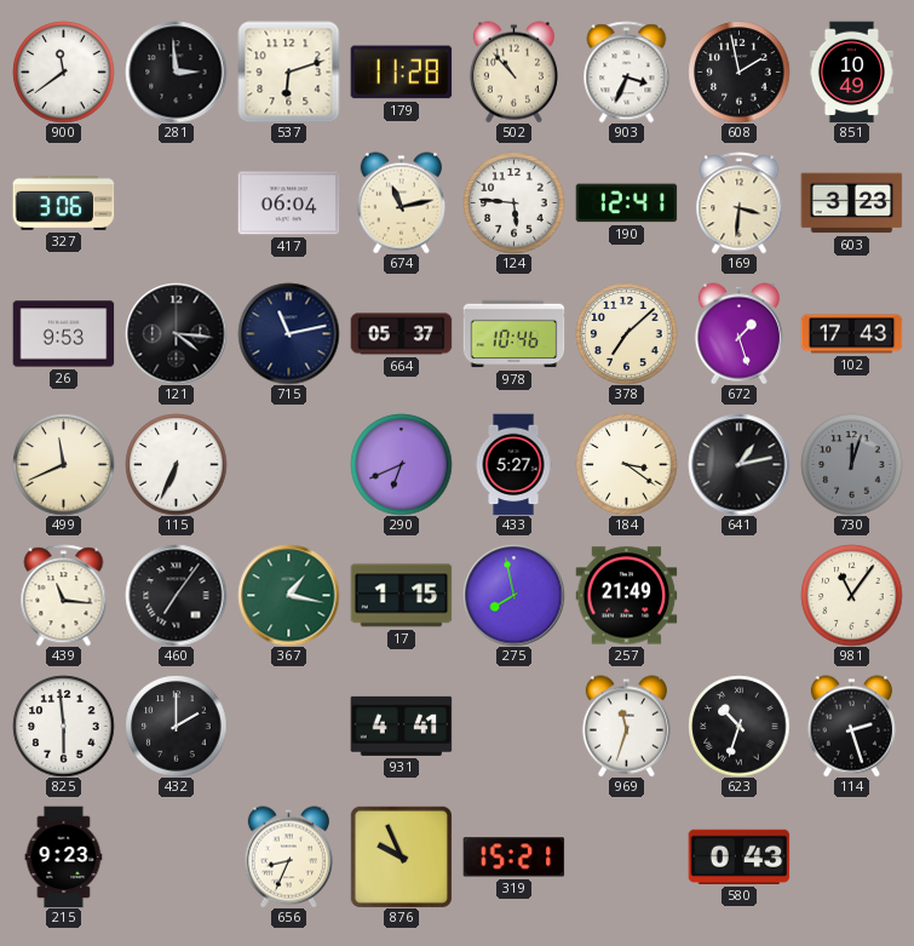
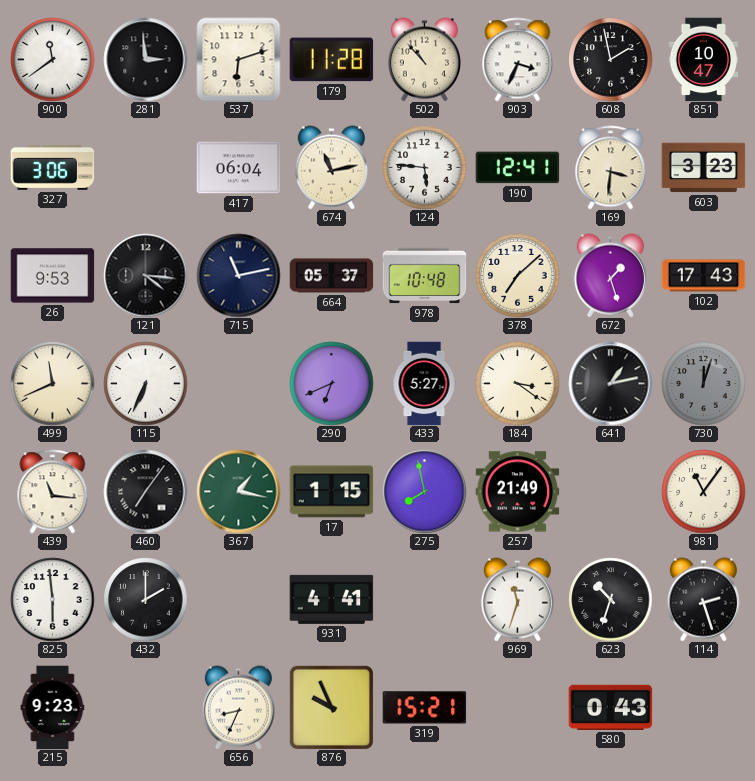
851: 10:49 -> 10:47
978: 10:46 -> 10:48
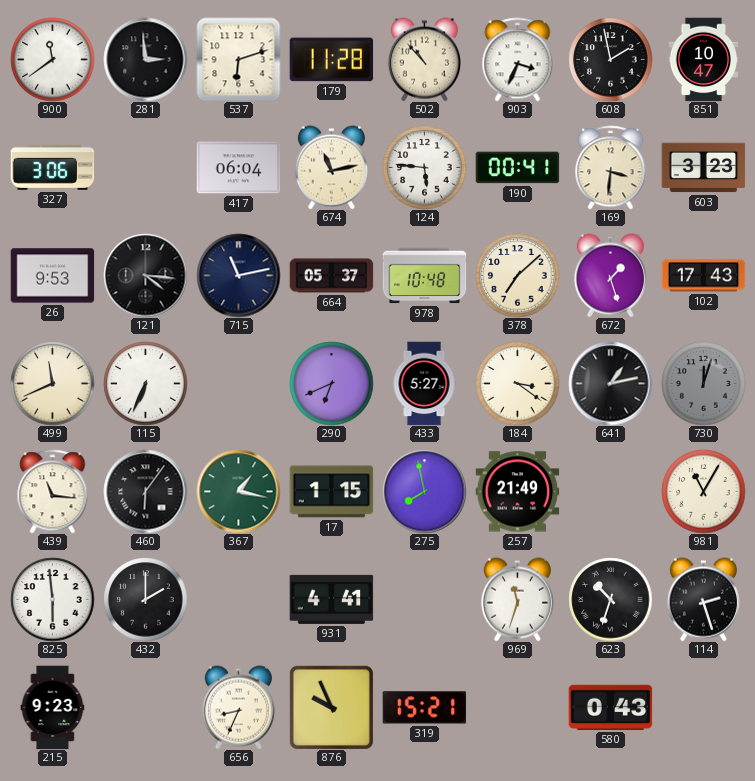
190: 12:41 -> 00:41
460: 7:06 -> 6:06
981: 11:06 -> 11:05
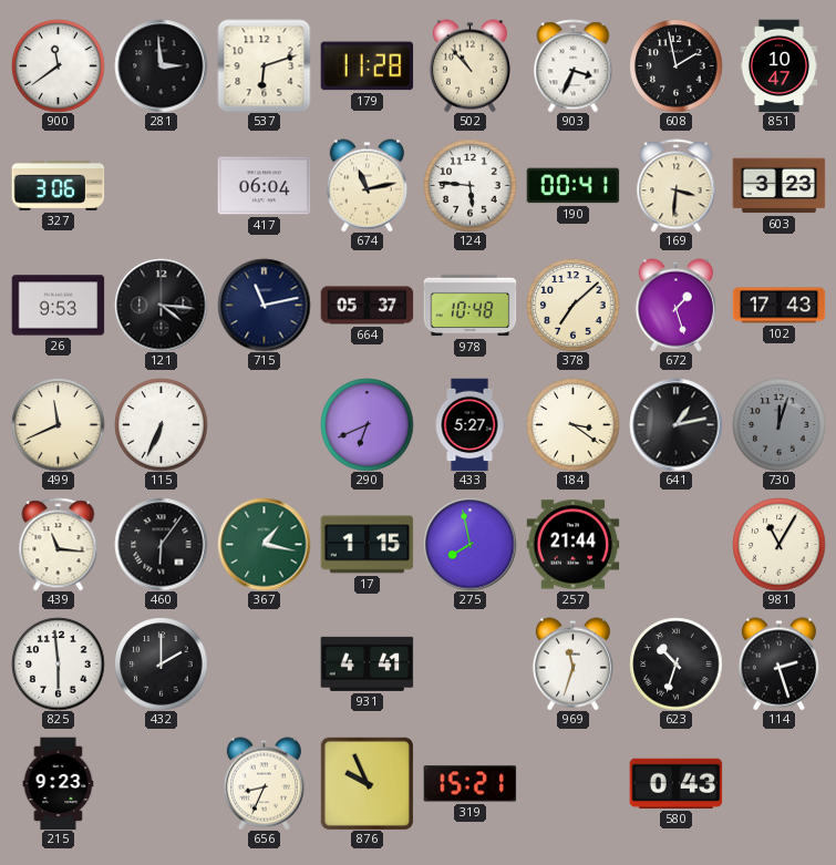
257: 21:49 -> 21:44
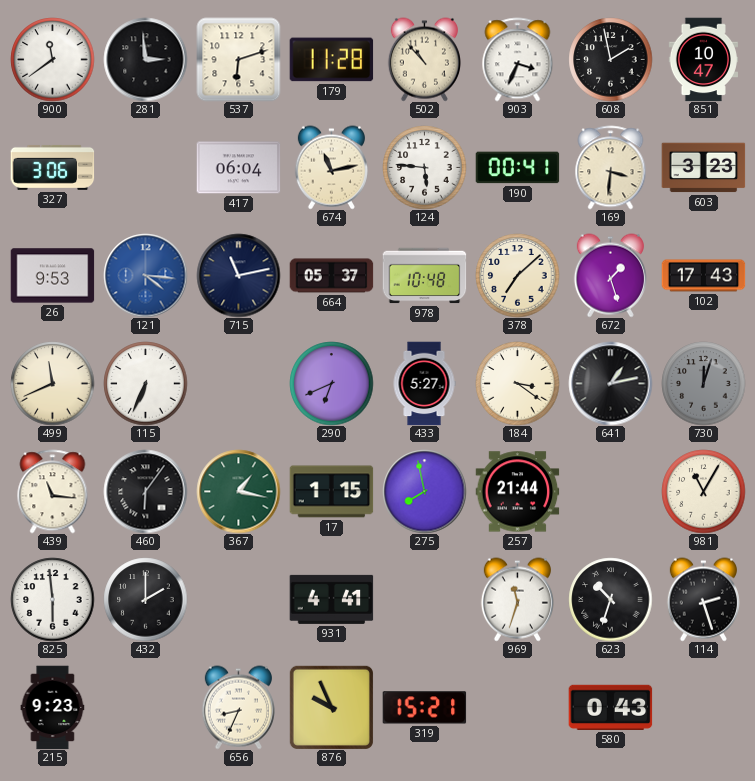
121 dial: black -> blue
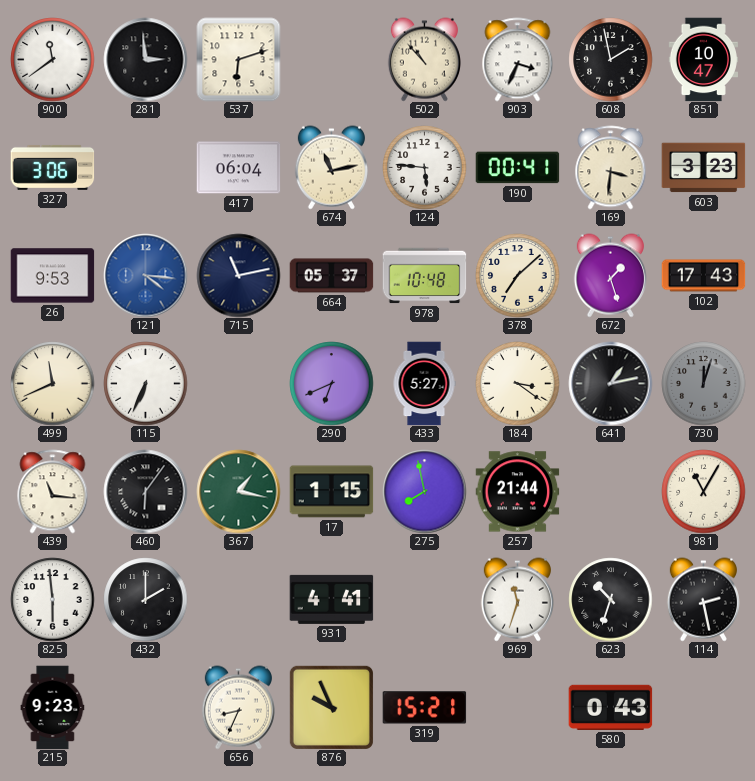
179: 11:28 -> none
114: 2:27 -> 2:28
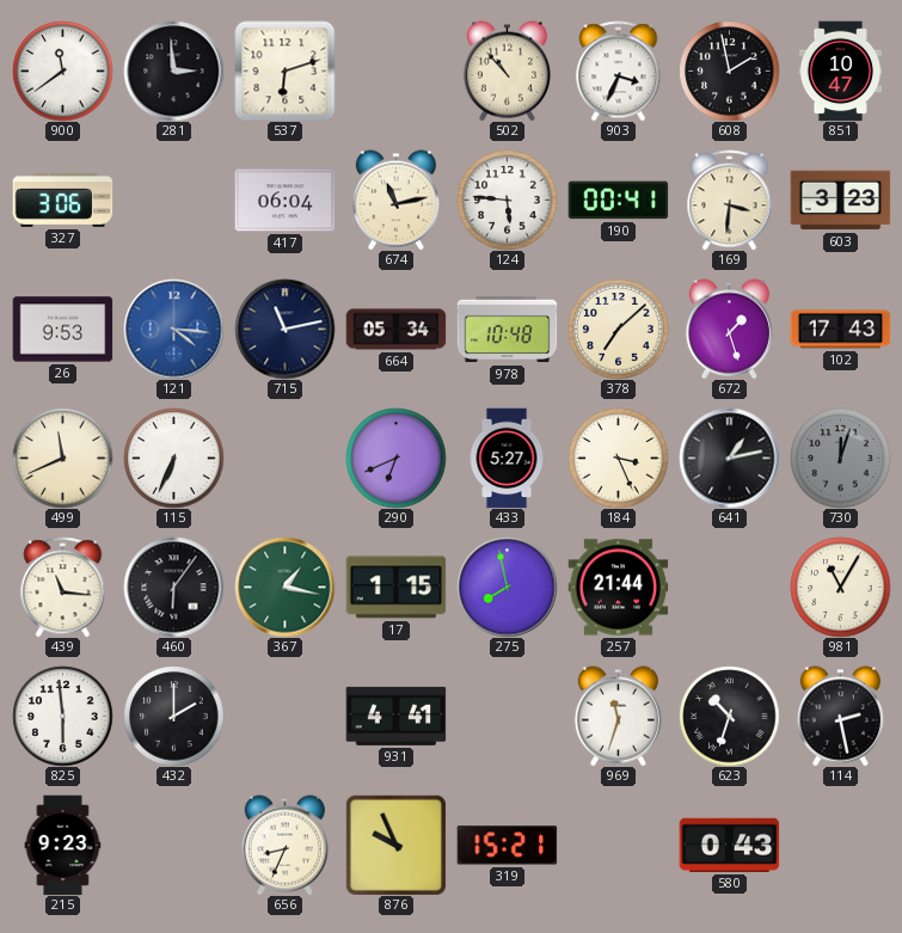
664: 05:37 -> 05:34
184: 3:21 -> 3:26
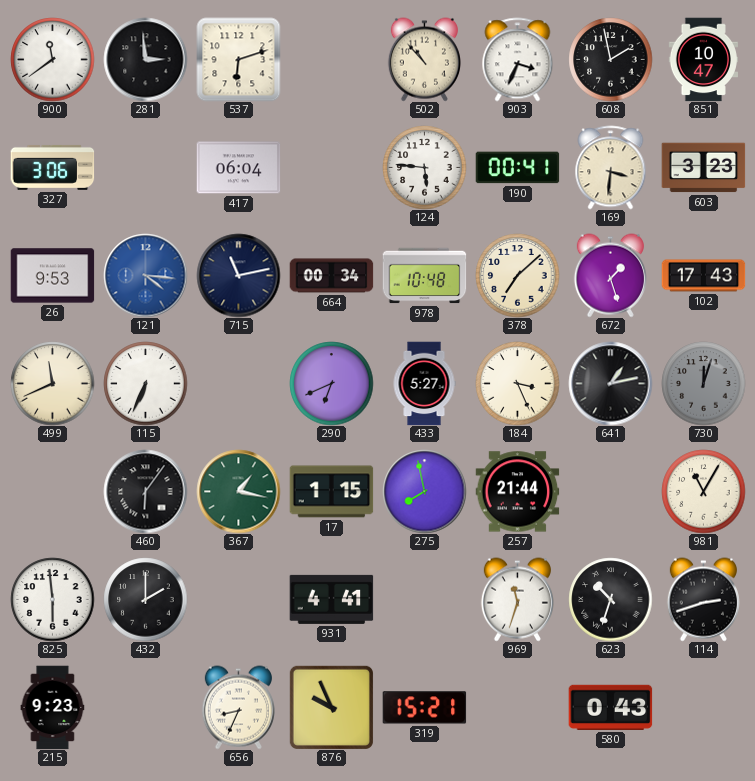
674: 11:13 -> none
664: 05:34 -> 00:34
439: 11:16 -> none
114: 2:28 -> 2:42
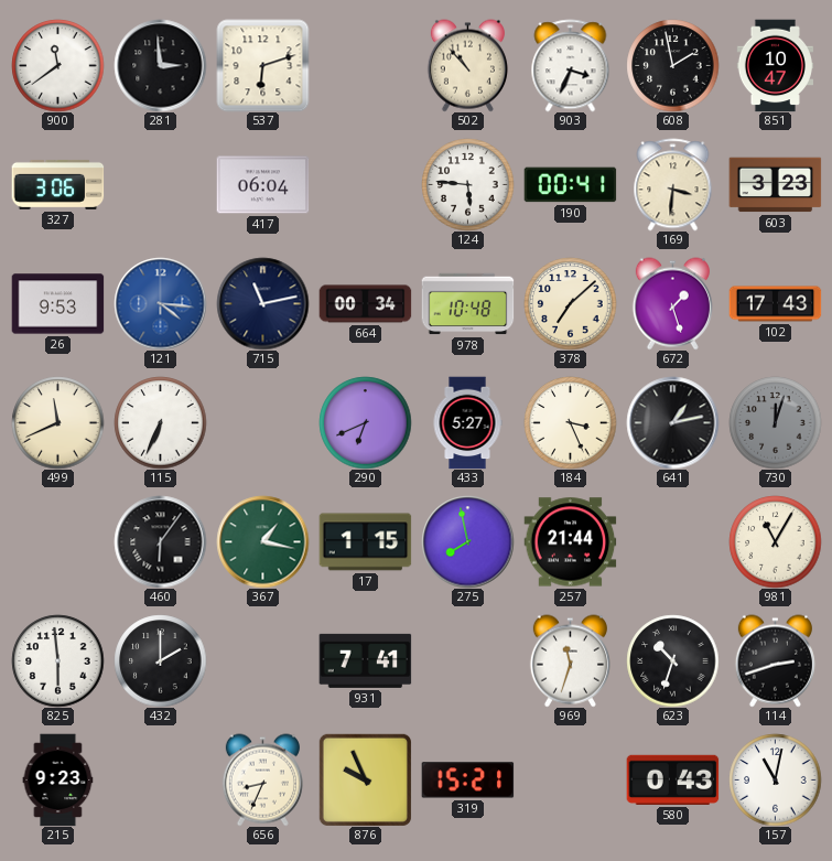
931: 4:41 -> 7:41
157: none -> 11:02
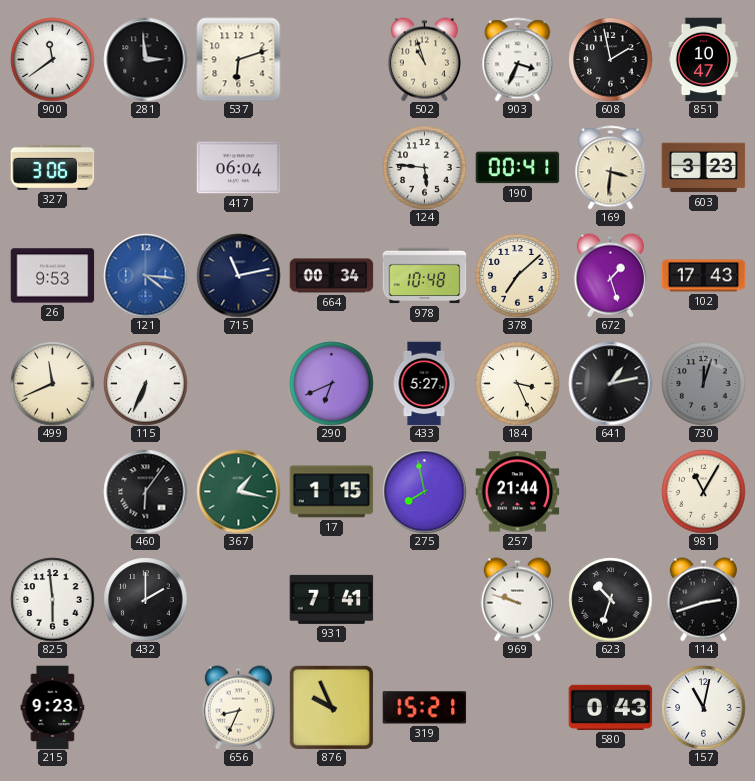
502: 10:53 -> 10:57
969: 11:33 -> 9:48
